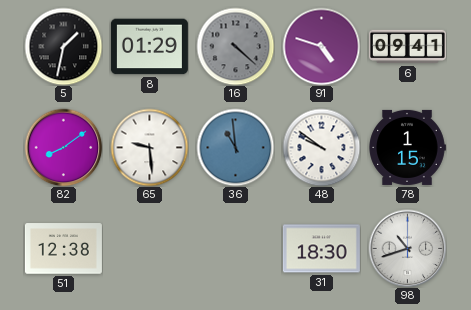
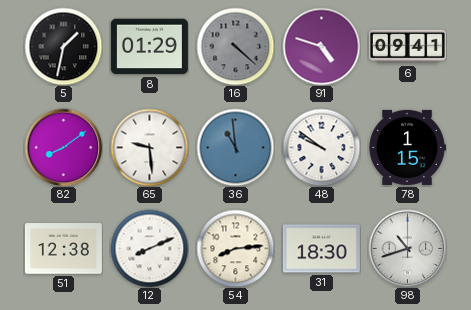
12: none -> 8:11
54: none -> 8:14
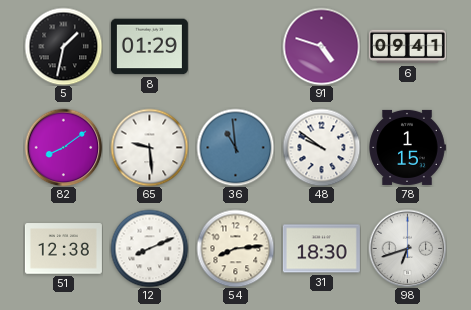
16: 4:22 -> none
98: 10:42 -> 6:42
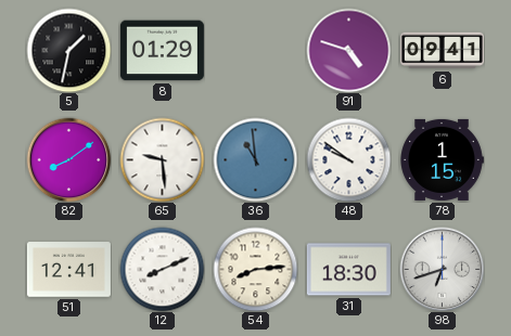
51: 12:38 -> 12:41
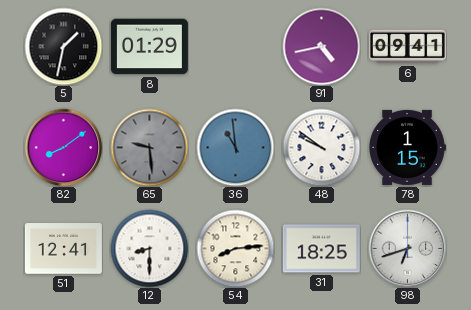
91: 4:48 -> 4:43
65 dial: white -> grey
12: 8:11 -> 8:30
31: 18:30 -> 18:25
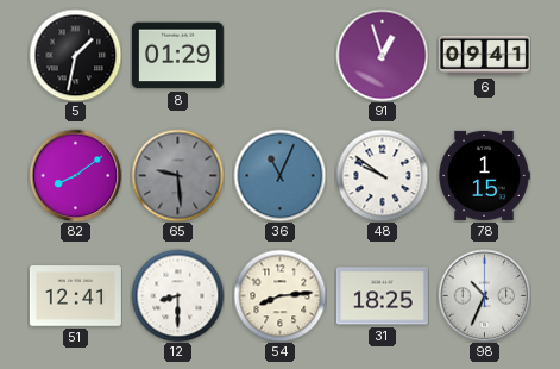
91: 4:43 -> 12:57
36: 10:59 -> 11:04
98: 6:42 -> 10:34
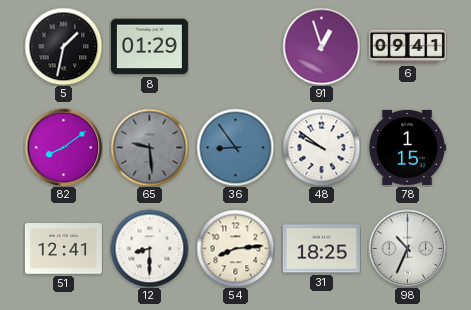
36: 11:04 -> 8:54
